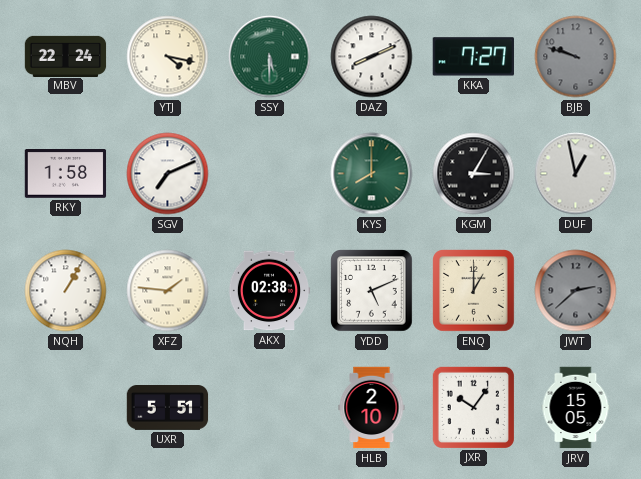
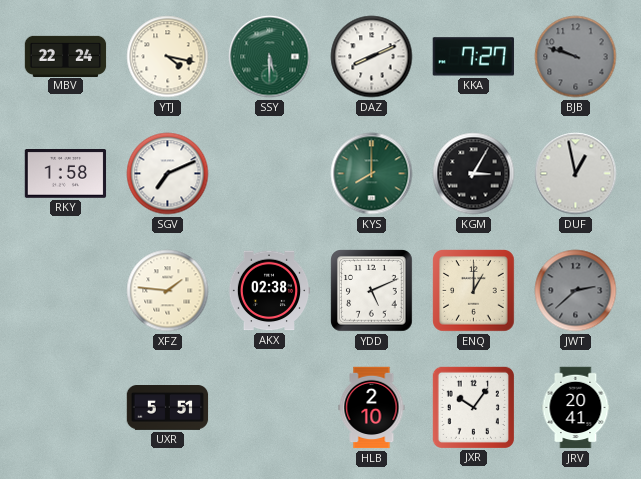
NQH: 1:05 -> none
JRV: 15:05 -> 20:41
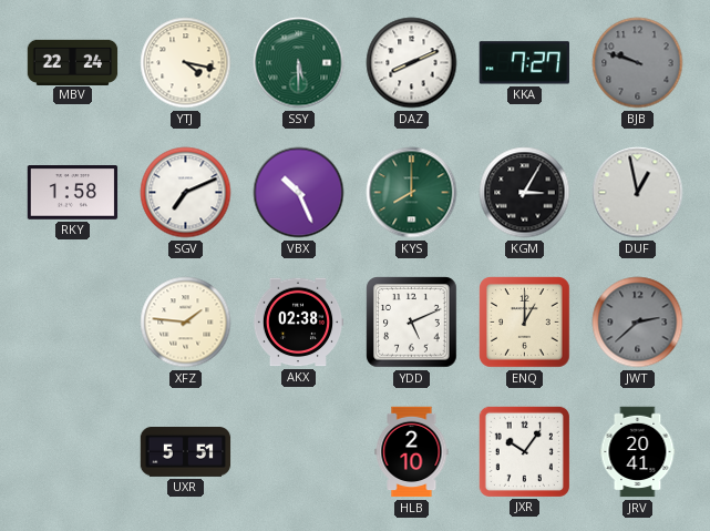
VBX: none -> 10:26
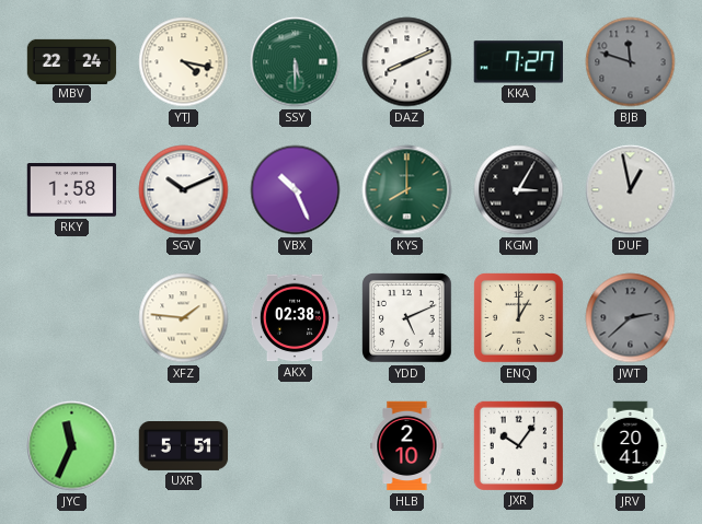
BJB: 9:48 -> 11:48
SGV: 7:11 -> 10:11
JYC: none -> 11:34
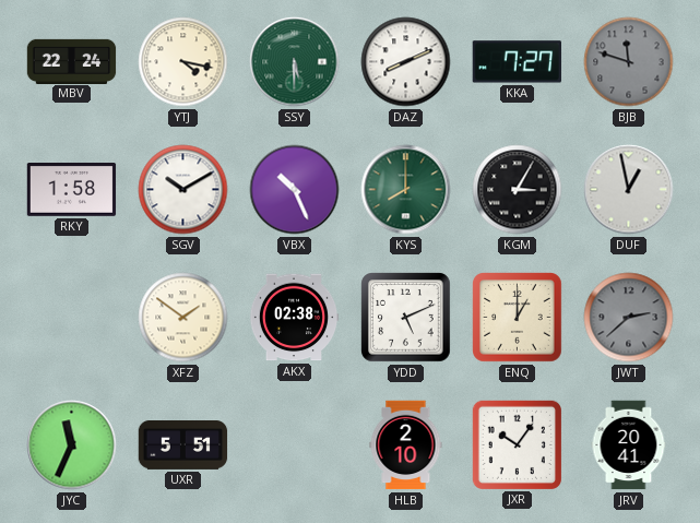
SGV: 10:11 -> 10:10
XFZ: 1:46 -> 1:51
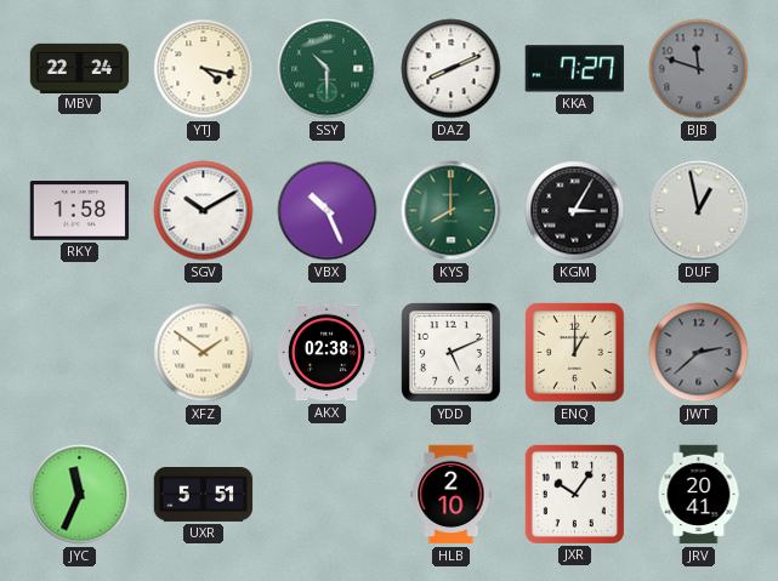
SSY: 5:30 -> 10:30
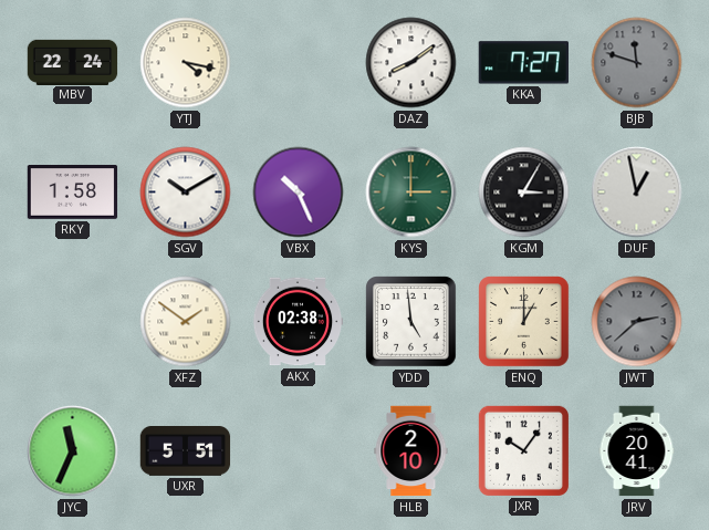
SSY: 10:30 -> none
DAZ: 8:11 -> 8:09
KYS: 8:00 -> 3:00
YDD: 5:11 -> 4:59
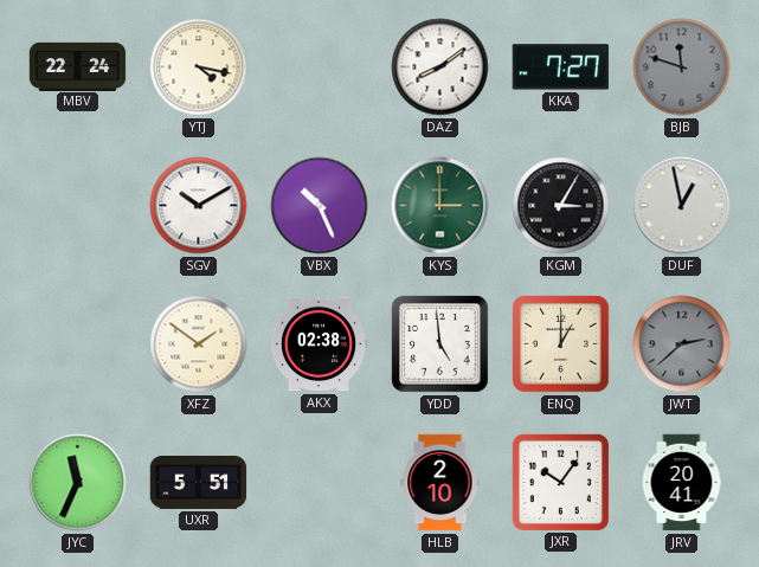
RKY: 1:58 -> none
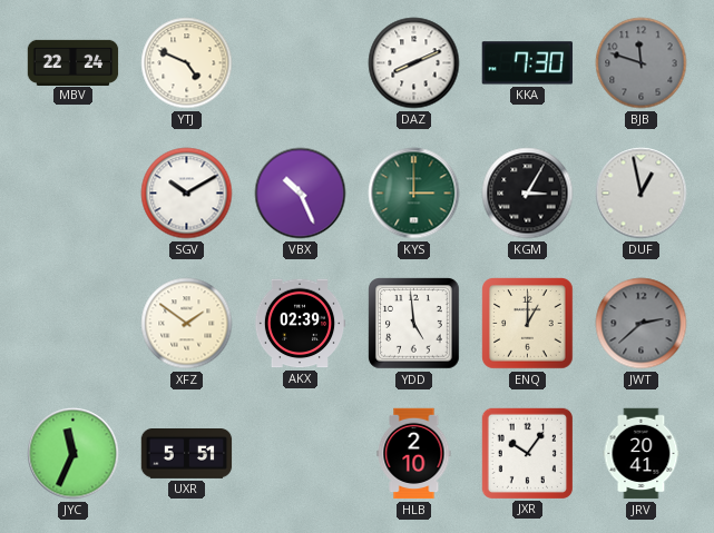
YTJ: 4:17 -> 4:49
DAZ: 8:09 -> 8:11
KKA: 7:27 -> 7:30
AKX: 02:38 -> 02:39
